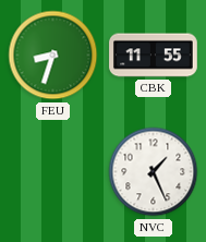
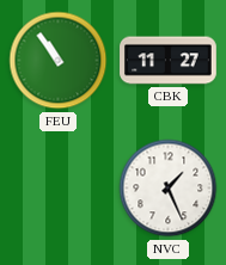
FEU: 8:33 -> 10:54
CBK: 11:55 -> 11:27
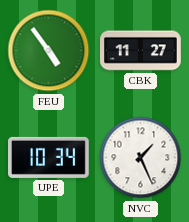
FEU: 10:54 -> 4:54
UPE: none -> 10:34
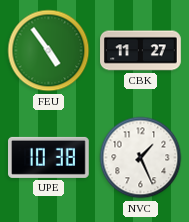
UPE: 10:34 -> 10:38
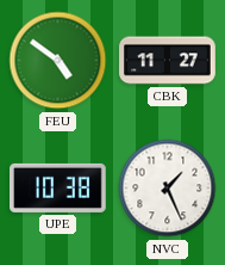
FEU: 4:54 -> 4:51
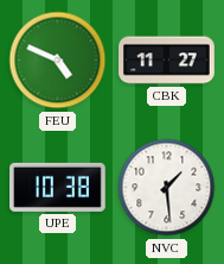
FEU: 4:51 -> 4:49
NVC: 1:26 -> 1:29
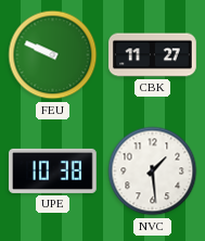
FEU: 4:49 -> 9:49
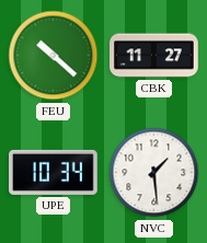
FEU: 9:49 -> 10:22
UPE: 10:38 -> 10:34
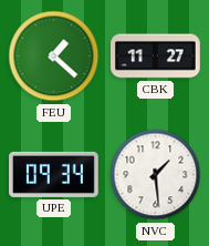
FEU: 10:22 -> 1:22
UPE: 10:34 -> 09:34
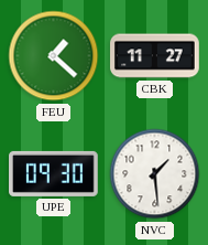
UPE: 09:34 -> 09:30
